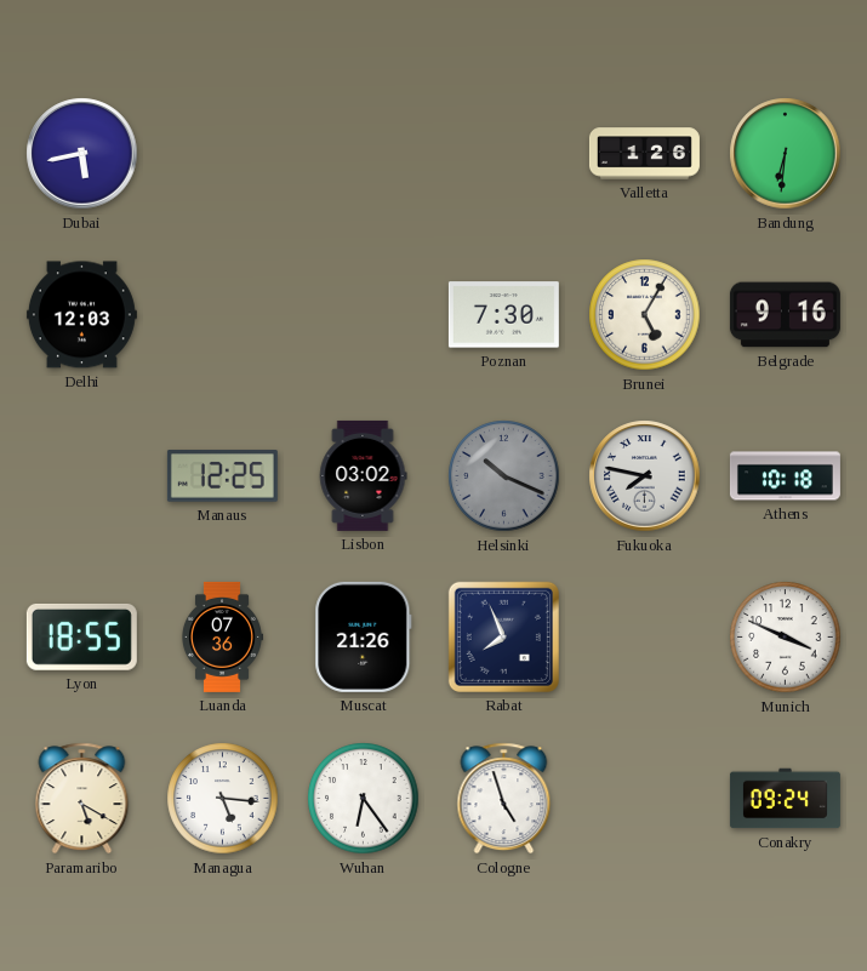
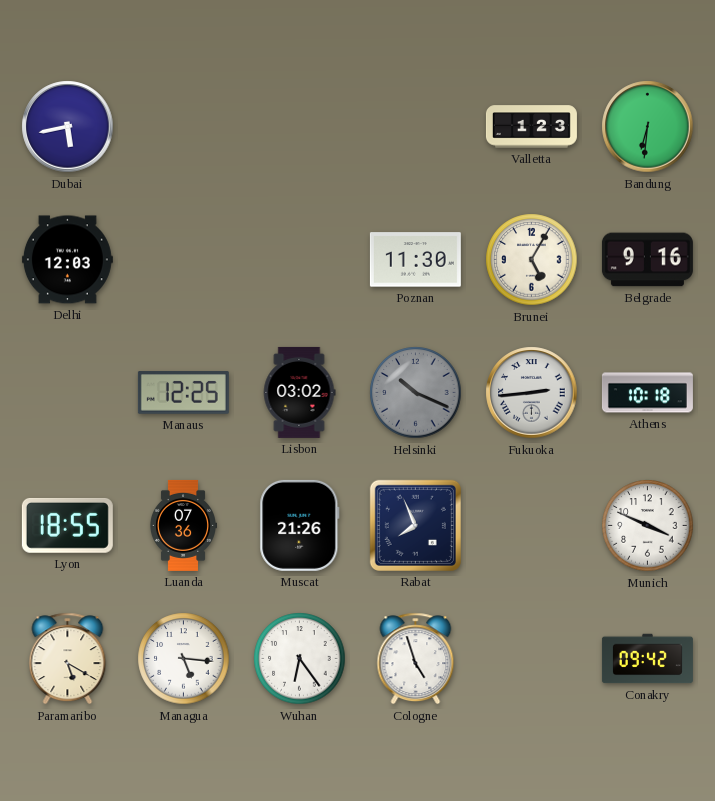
Valletta: 1:26 -> 1:23
Poznan: 7:30 -> 11:30
Fukuoka: 7:47 -> 2:44
Conakry: 09:24 -> 09:42
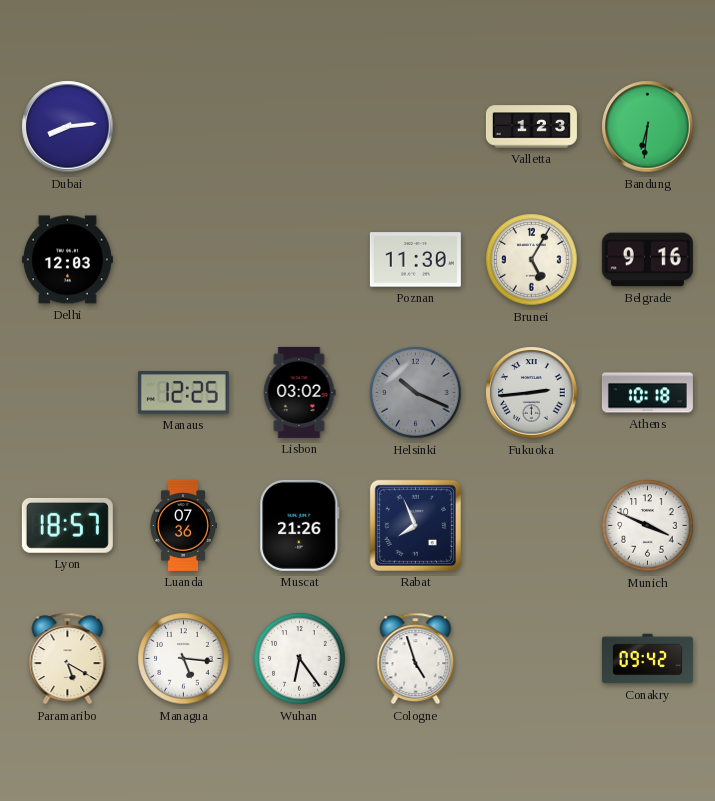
Dubai: 5:43 -> 8:14
Lyon: 18:55 -> 18:57
